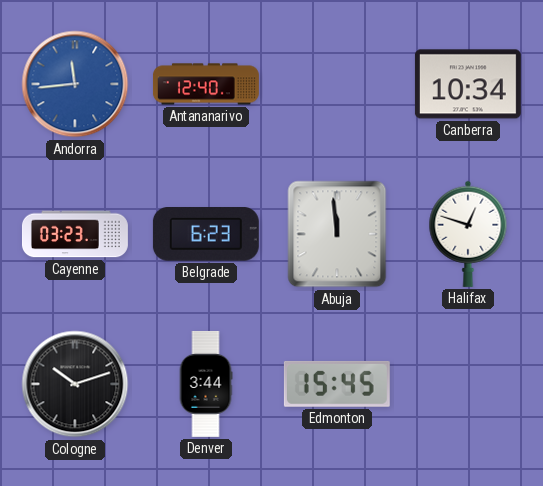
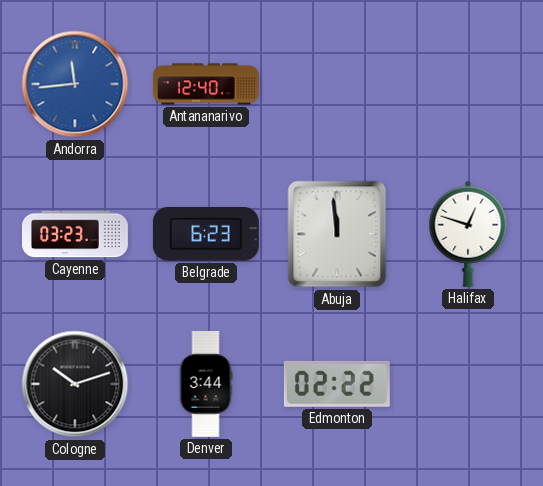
Canberra: 10:34 -> none
Edmonton: 15:45 -> 02:22
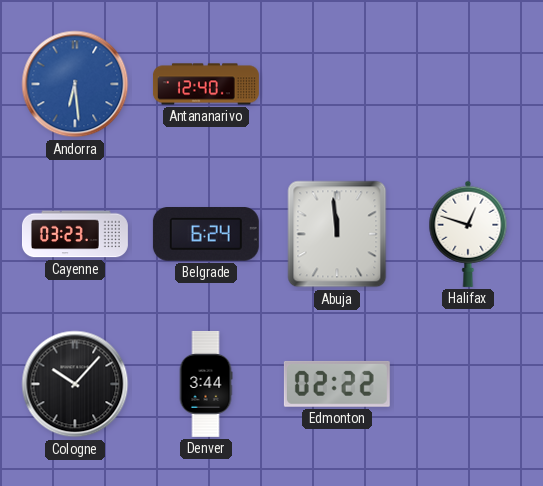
Andorra: 11:44 -> 6:29
Belgrade: 6:23 -> 6:24
Cologne: 10:12 -> 10:07
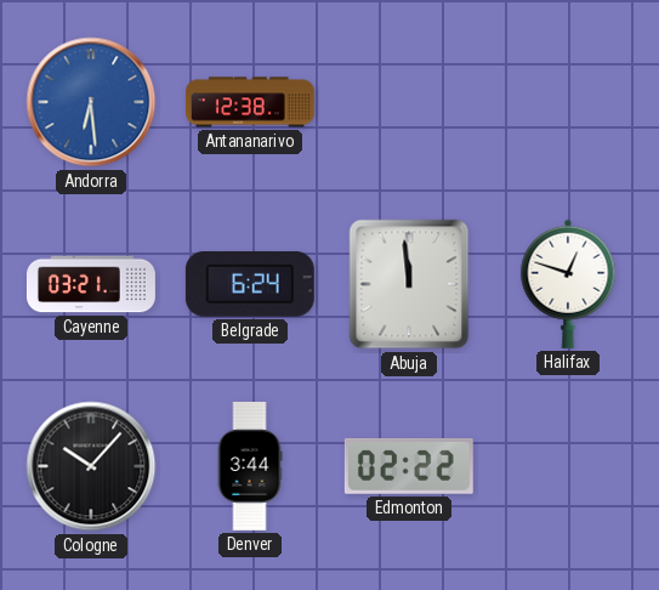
Antananarivo: 12:40 -> 12:38
Cayenne: 03:23 -> 03:21
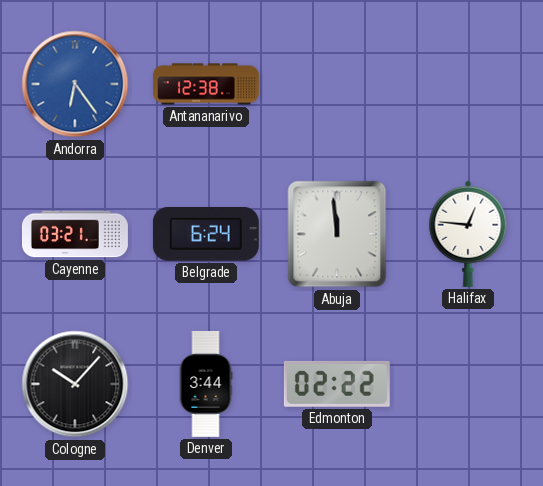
Andorra: 6:29 -> 6:24
Halifax: 12:48 -> 12:46
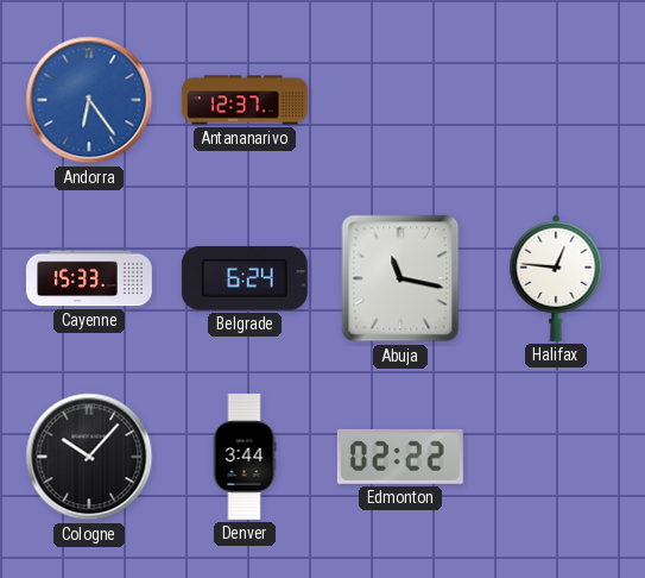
Antananarivo: 12:38 -> 12:37
Cayenne: 03:21 -> 15:33
Abuja: 11:59 -> 11:17
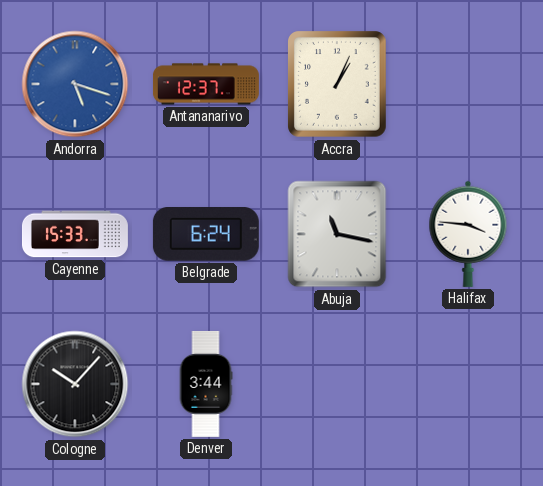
Andorra: 6:24 -> 5:18
Accra: none -> 1:04
Halifax: 12:46 -> 3:46
Edmonton: 02:22 -> none
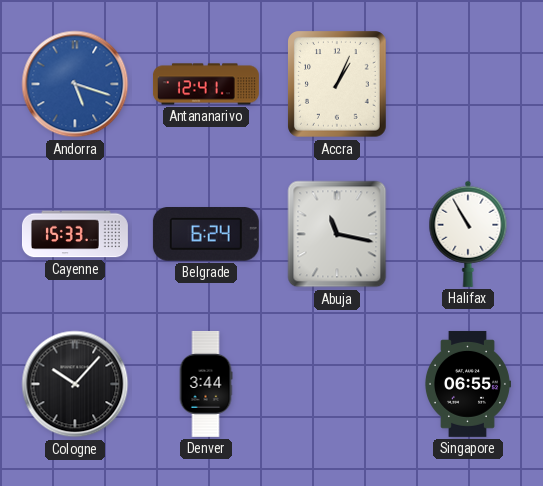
Antananarivo: 12:37 -> 12:41
Halifax: 3:46 -> 10:55
Singapore: none -> 06:55
